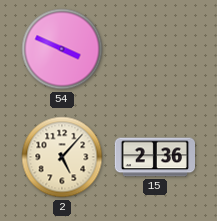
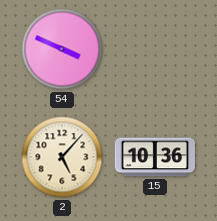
15: 2:36 -> 10:36
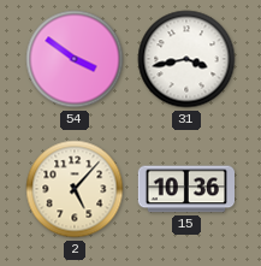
54: 3:49 -> 3:51
31: none -> 3:43
